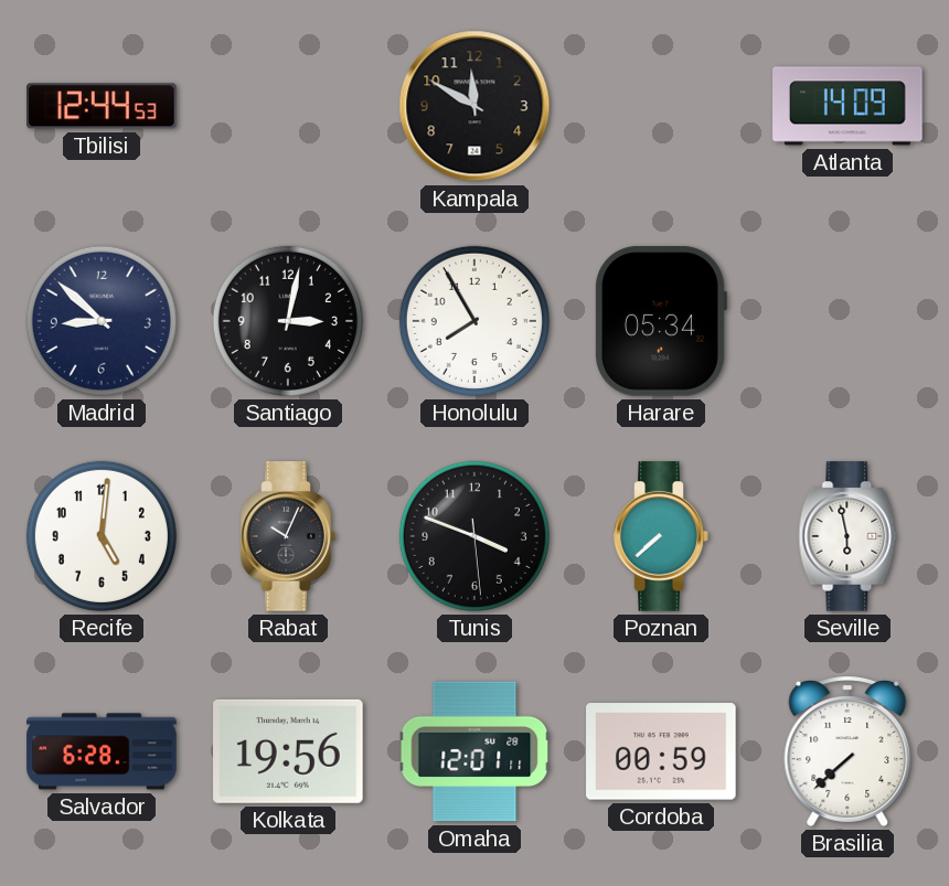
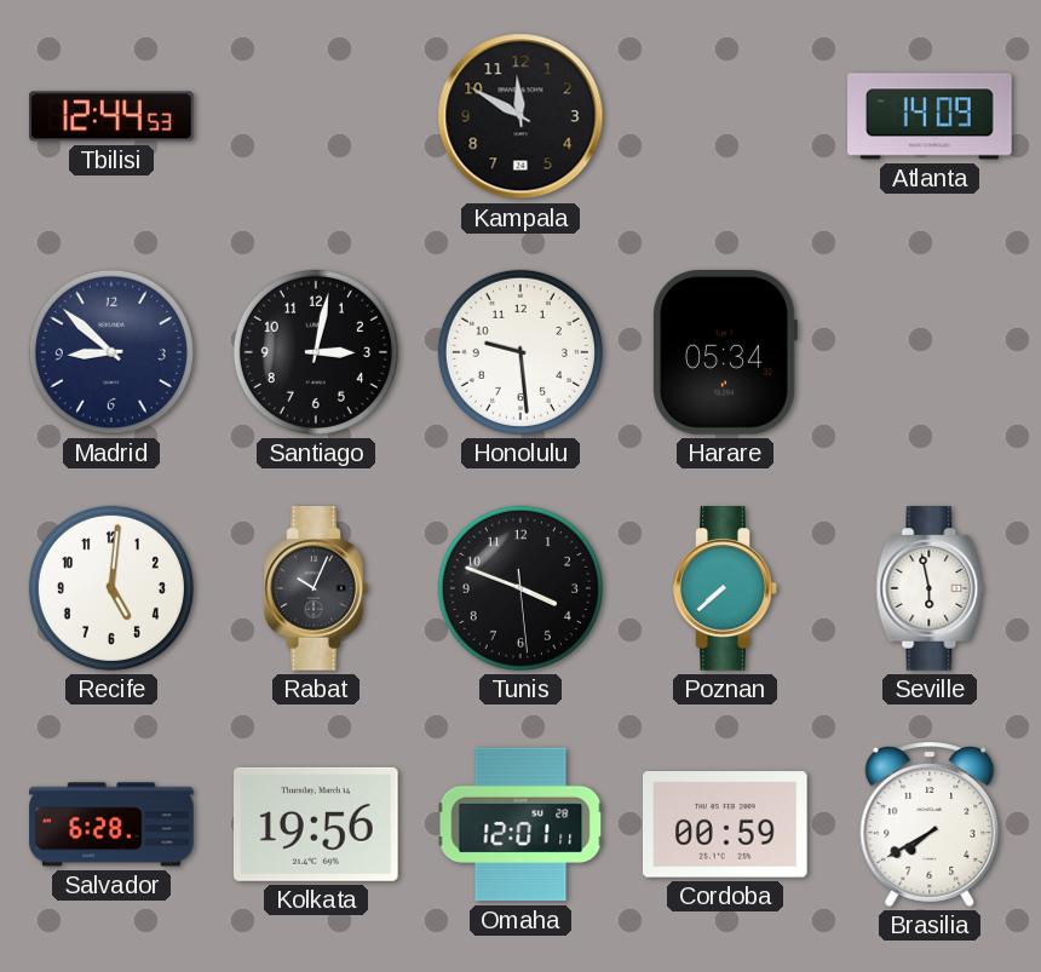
Honolulu: 7:55 -> 9:29
Brasilia: 7:38 -> 7:40
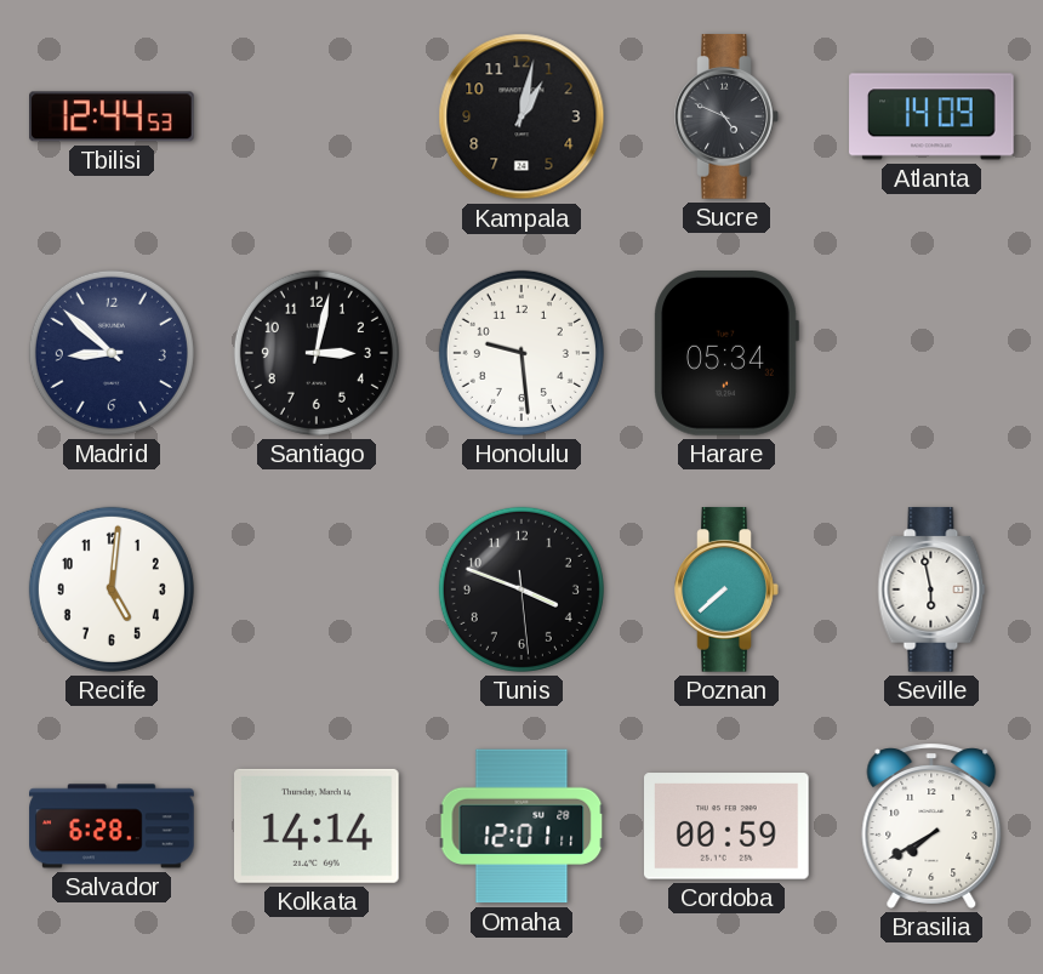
Kampala: 11:50 -> 1:02
Sucre: none -> 4:49
Rabat: 10:04 -> none
Kolkata: 19:56 -> 14:14
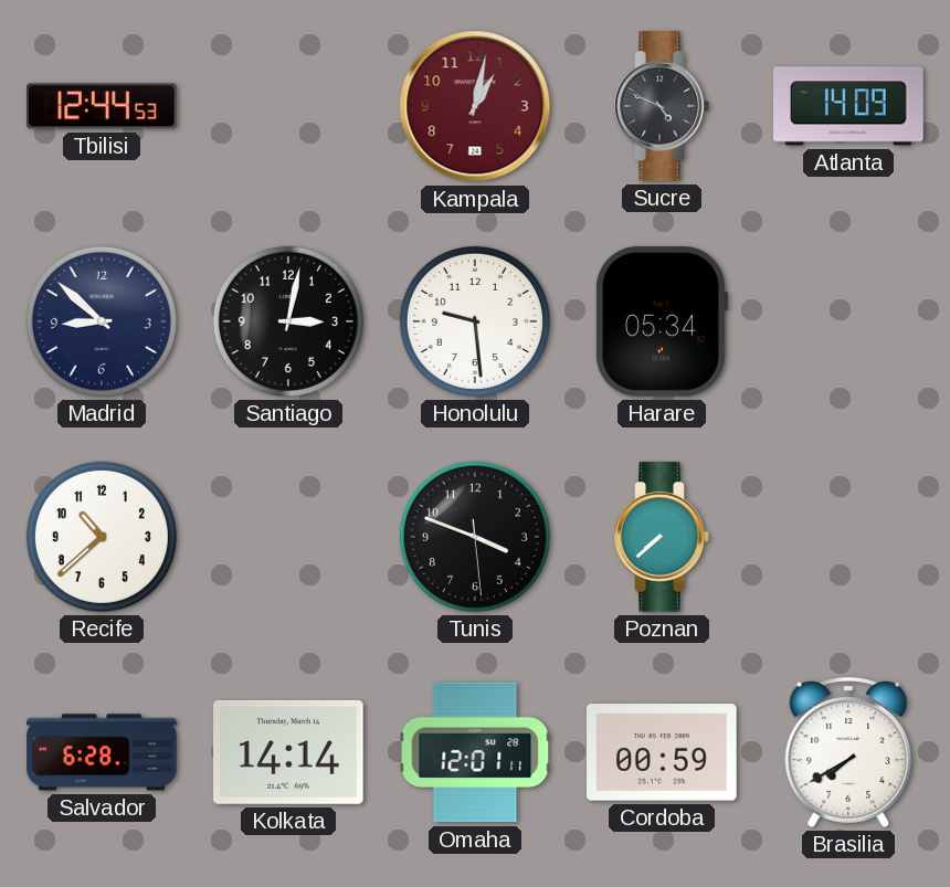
Kampala dial: black -> burgundy
Recife: 5:01 -> 10:38
Seville: 5:58 -> none
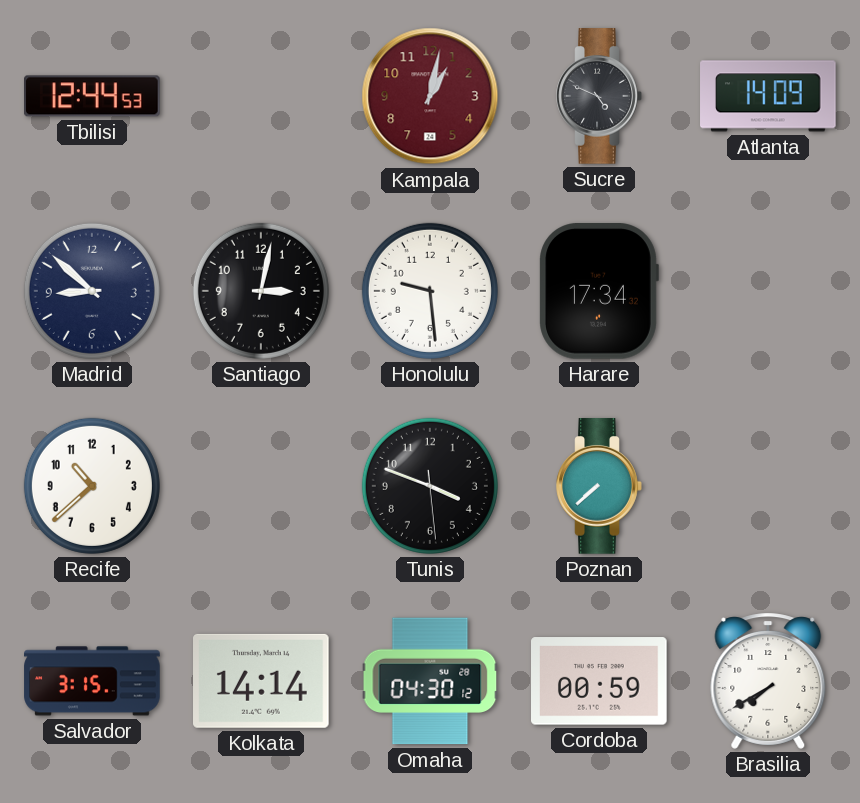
Harare: 05:34 -> 17:34
Salvador: 6:28 -> 3:15
Omaha: 12:01 -> 04:30
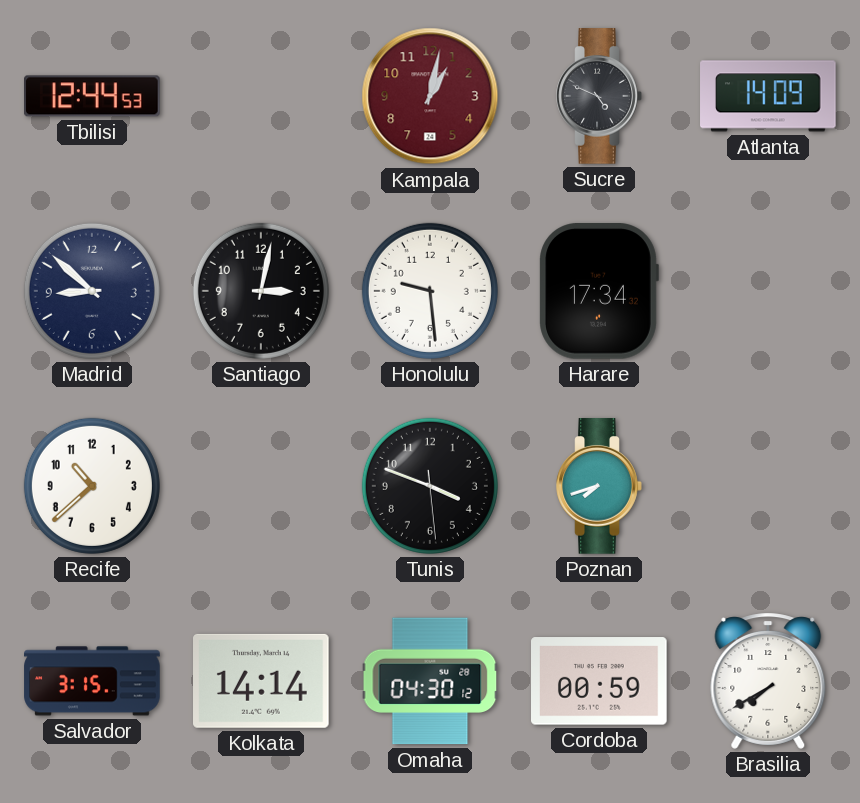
Poznan: 7:38 -> 7:42
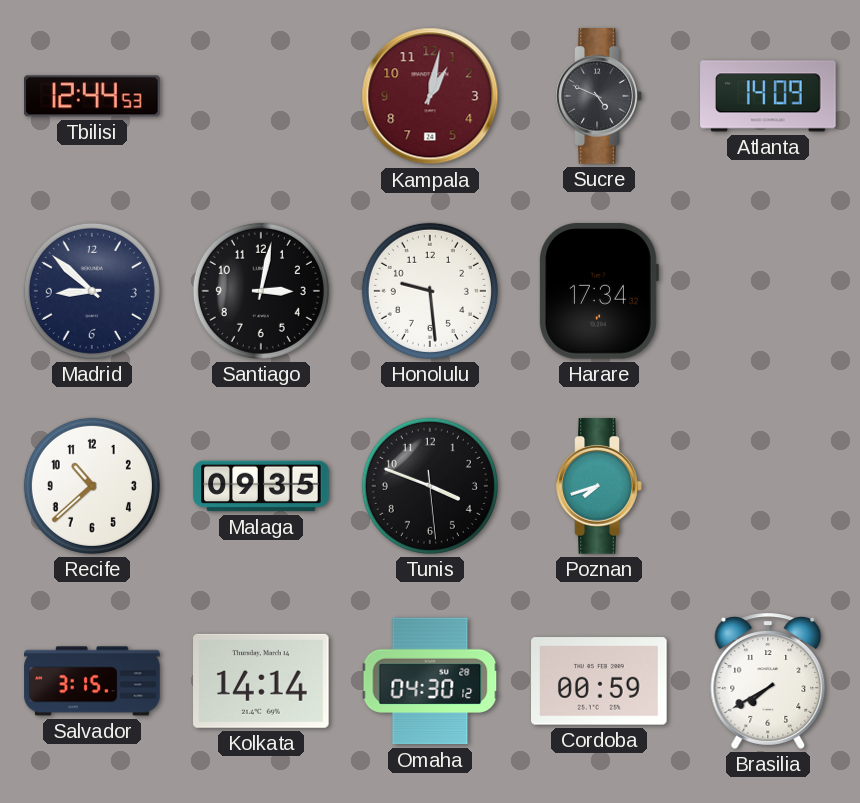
Malaga: none -> 09:35
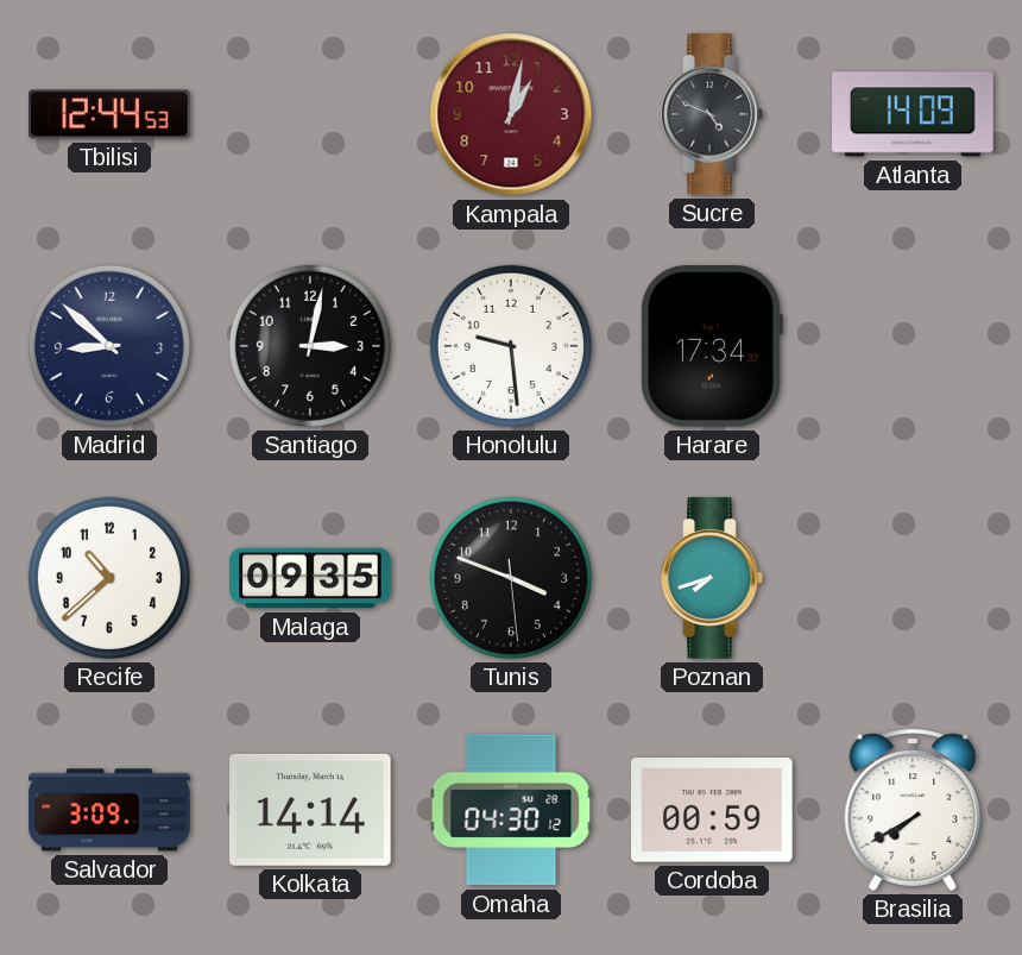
Salvador: 3:15 -> 3:09
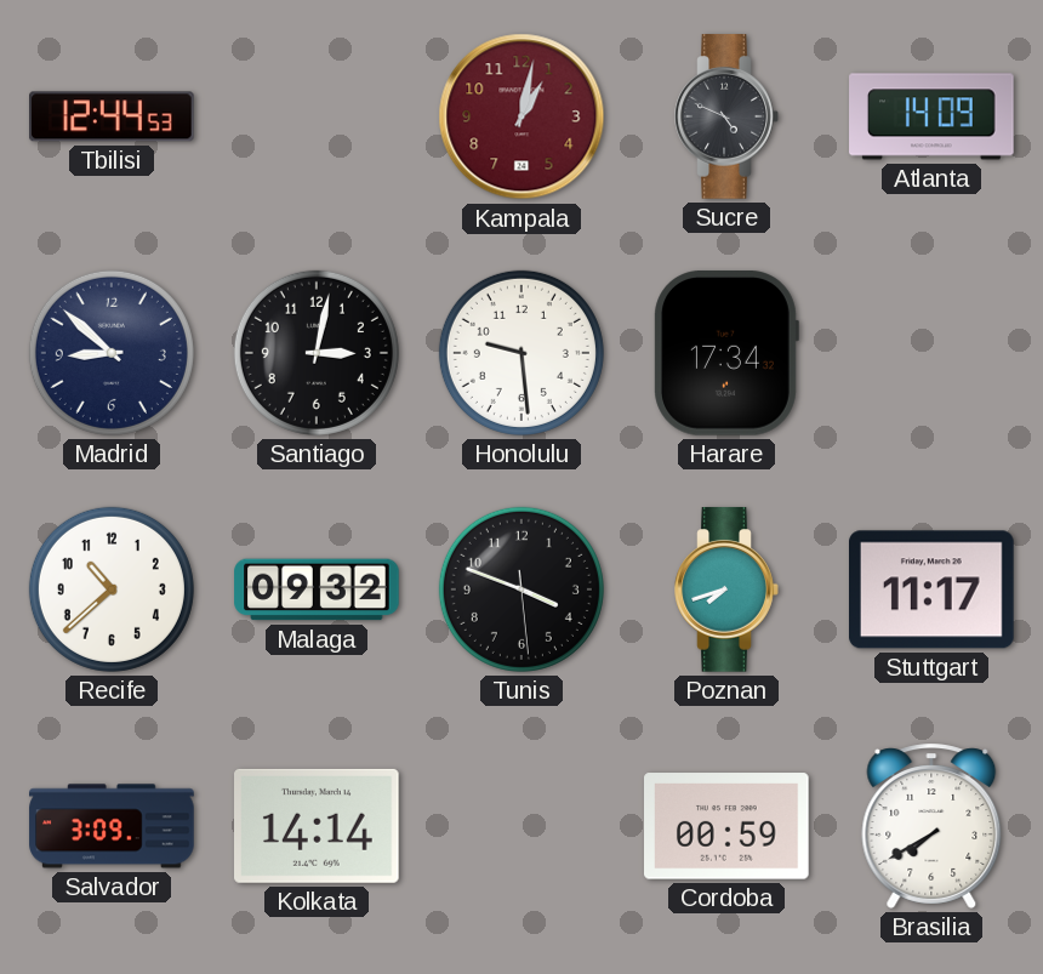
Malaga: 09:35 -> 09:32
Stuttgart: none -> 11:17
Omaha: 04:30 -> none
